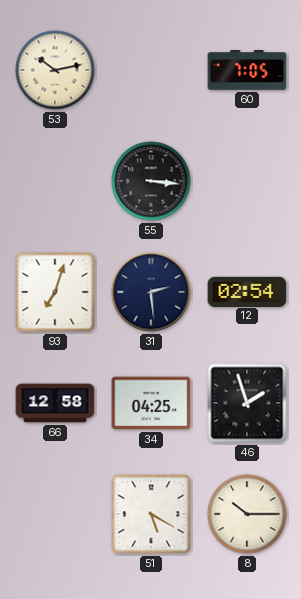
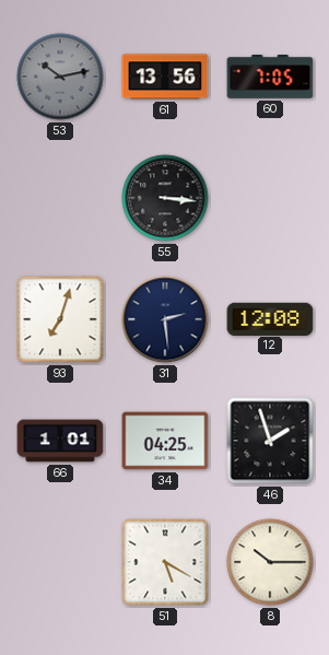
53 dial: cream -> grey
61: none -> 13:56
12: 02:54 -> 12:08
66: 12:58 -> 1:01
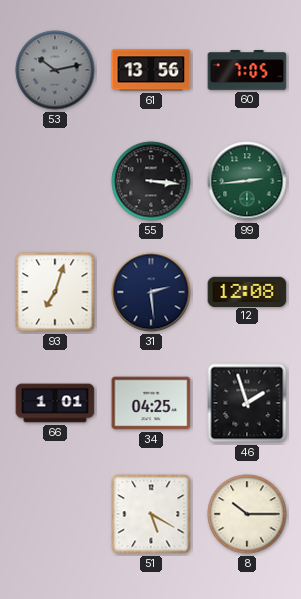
99: none -> 2:44
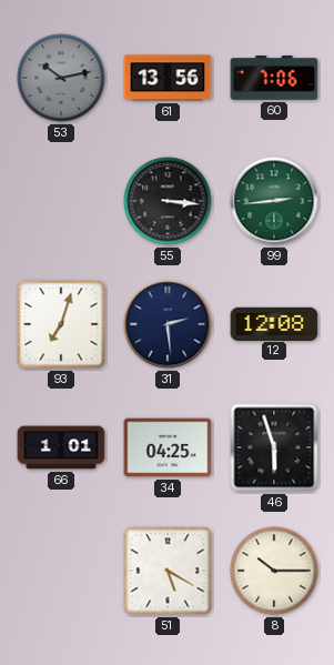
60: 7:05 -> 7:06
46: 1:57 -> 5:57
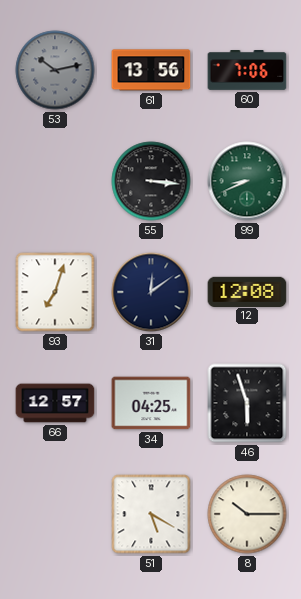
99: 2:44 -> 8:41
31: 2:29 -> 12:09
66: 1:01 -> 12:57
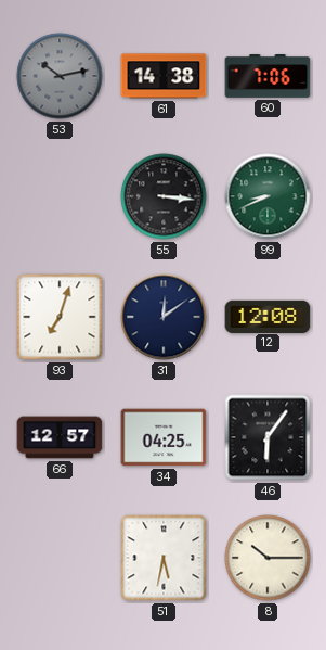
61: 13:56 -> 14:38
46: 5:57 -> 6:06
51: 5:20 -> 5:32
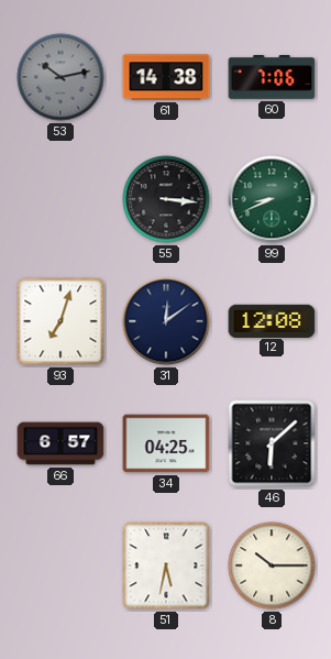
66: 12:57 -> 6:57
46: 6:06 -> 6:08
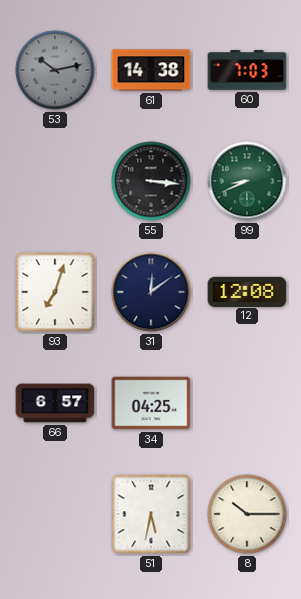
60: 7:06 -> 7:03
46: 6:08 -> none
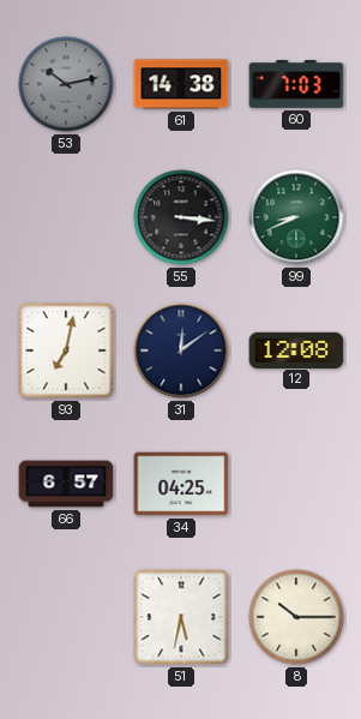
93: 7:03 -> 7:02
